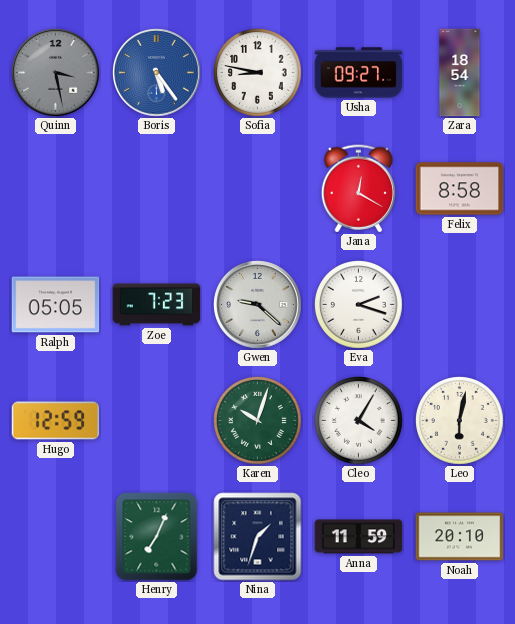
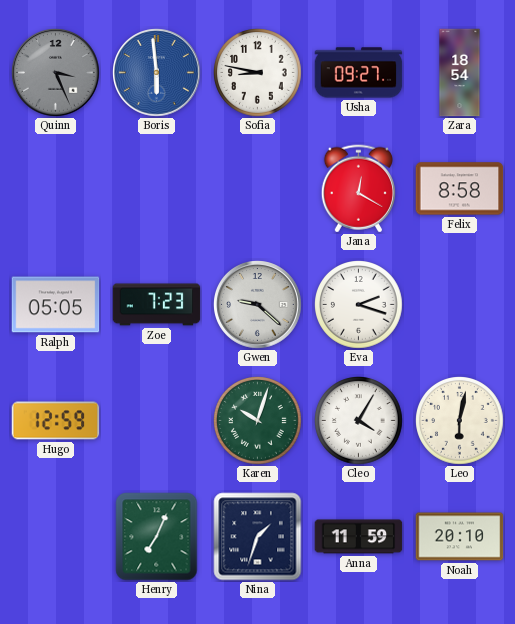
Quinn: 3:28 -> 3:26
Boris: 5:24 -> 5:59
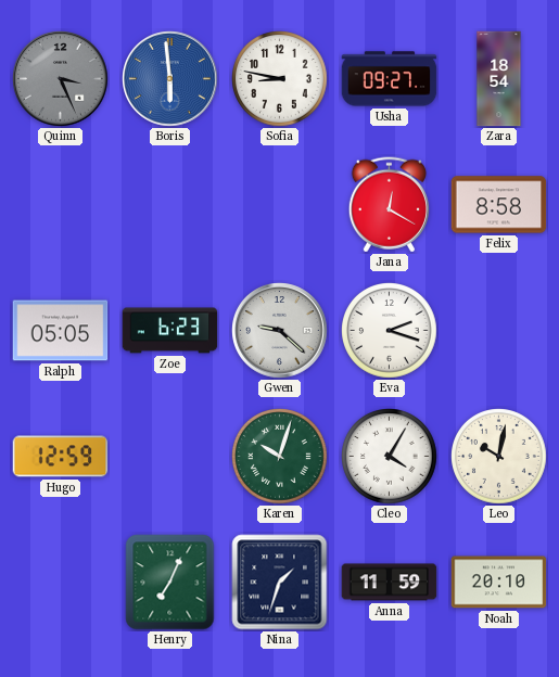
Zoe: 7:23 -> 6:23
Leo: 6:02 -> 10:02
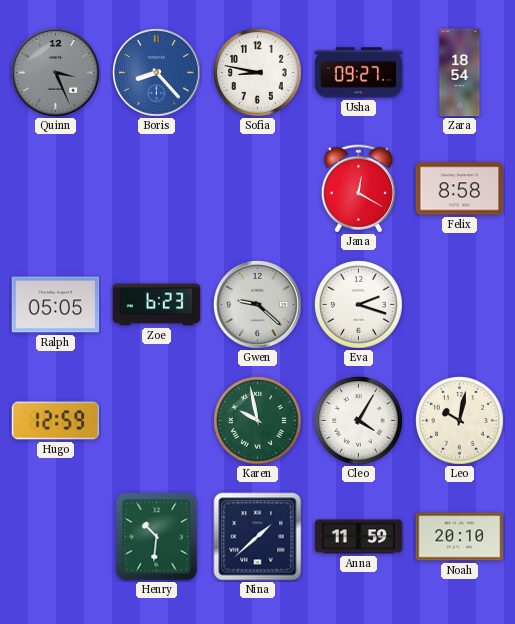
Boris: 5:59 -> 8:23
Karen: 10:03 -> 9:58
Henry: 7:04 -> 10:31
Nina: 1:33 -> 1:38
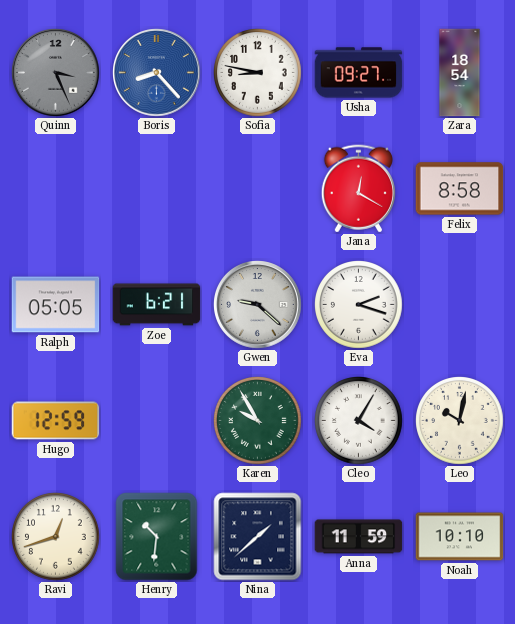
Zoe: 6:23 -> 6:21
Karen: 9:58 -> 9:55
Ravi: none -> 12:42
Noah: 20:10 -> 10:10
